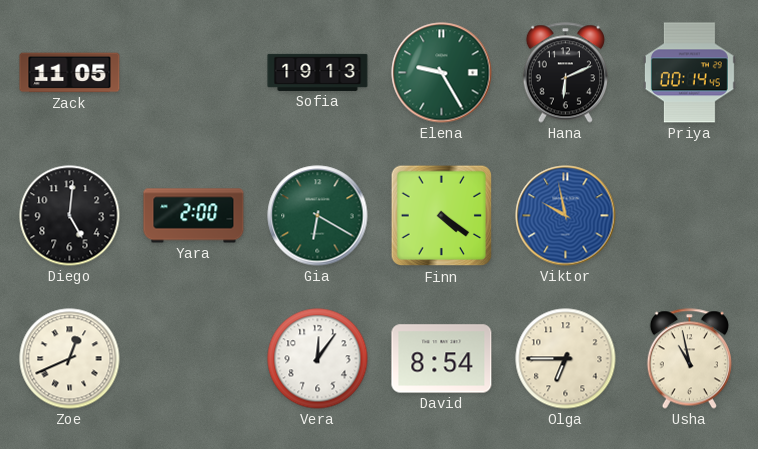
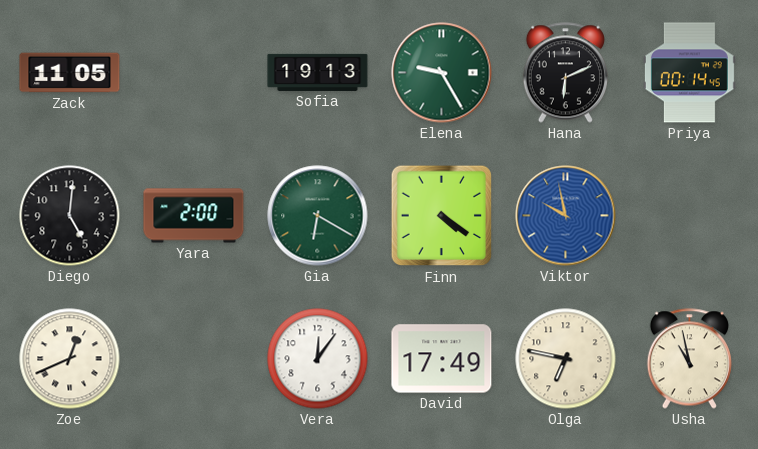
David: 8:54 -> 17:49
Olga: 6:45 -> 6:47
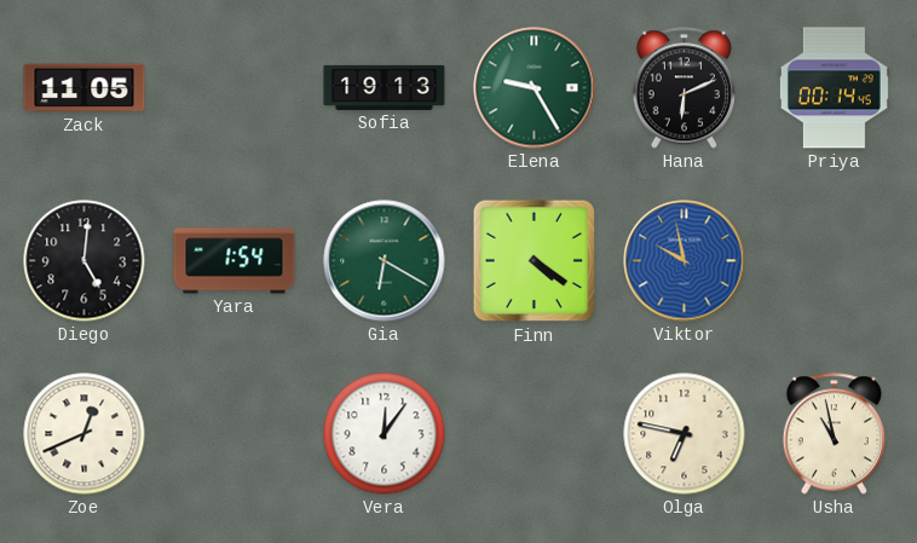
Yara: 2:00 -> 1:54
David: 17:49 -> none
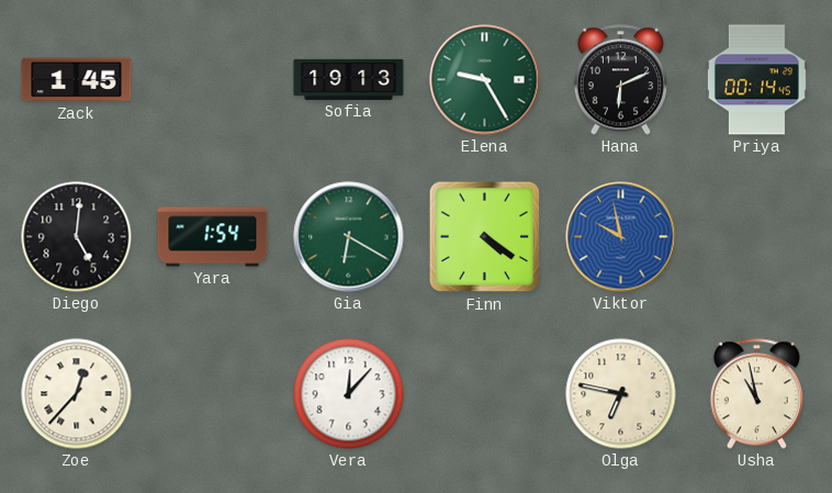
Zack: 11:05 -> 1:45
Zoe: 12:41 -> 12:37
Vera: 12:06 -> 12:07
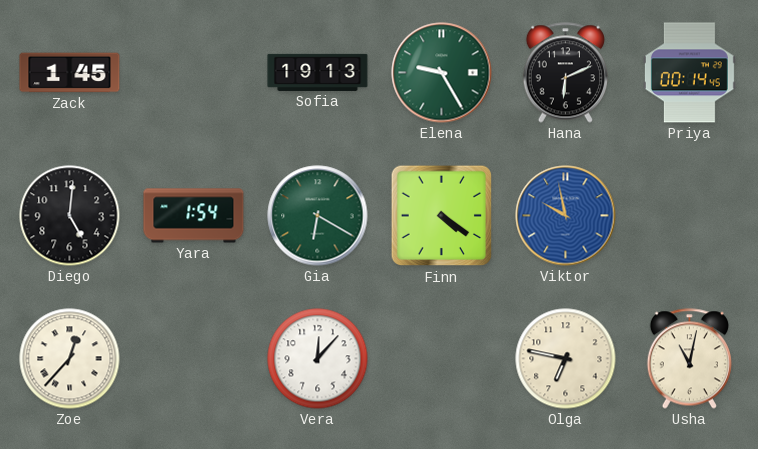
Usha: 10:58 -> 11:02
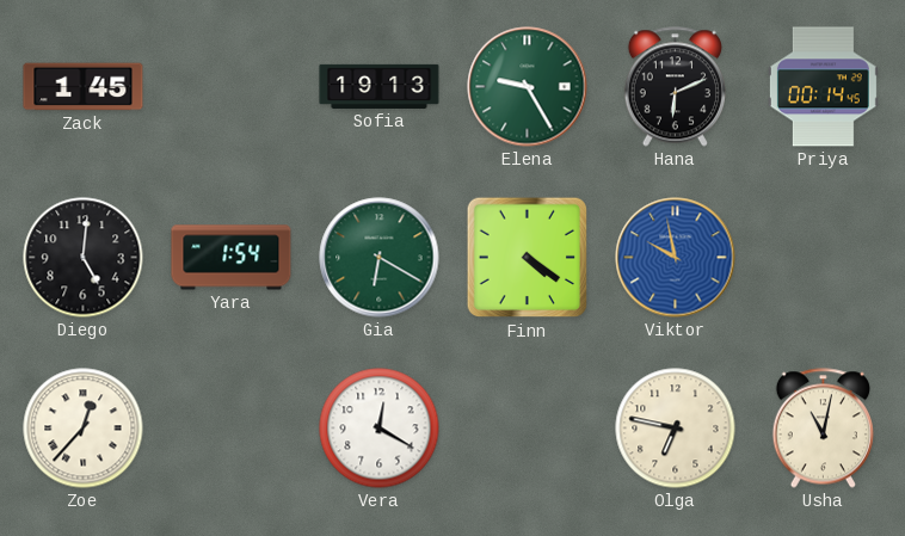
Vera: 12:07 -> 12:20
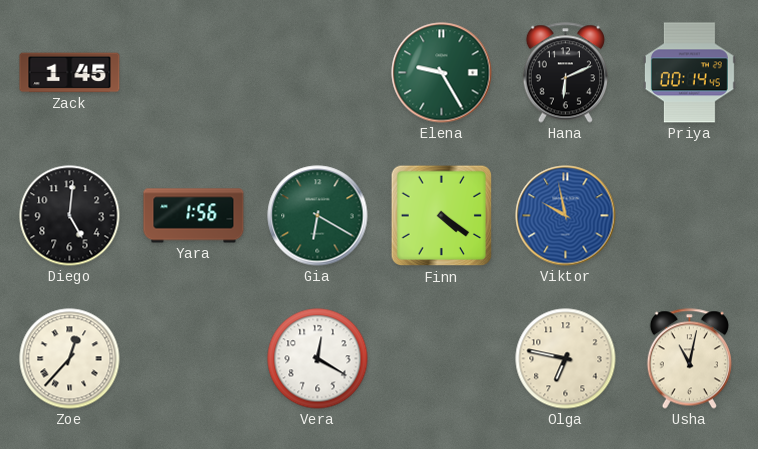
Sofia: 19:13 -> none
Yara: 1:54 -> 1:56
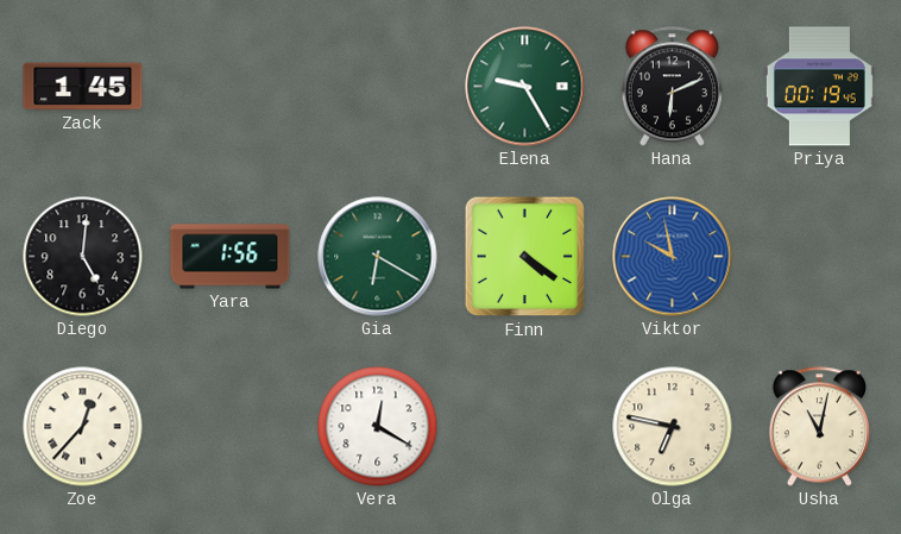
Priya: 00:14 -> 00:19
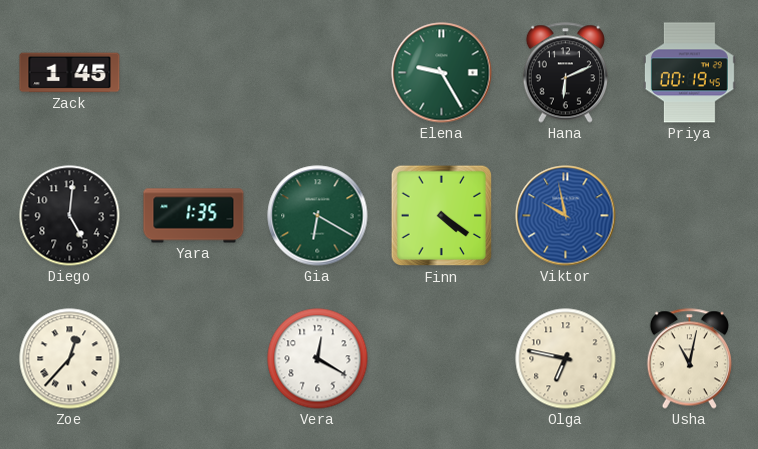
Yara: 1:56 -> 1:35
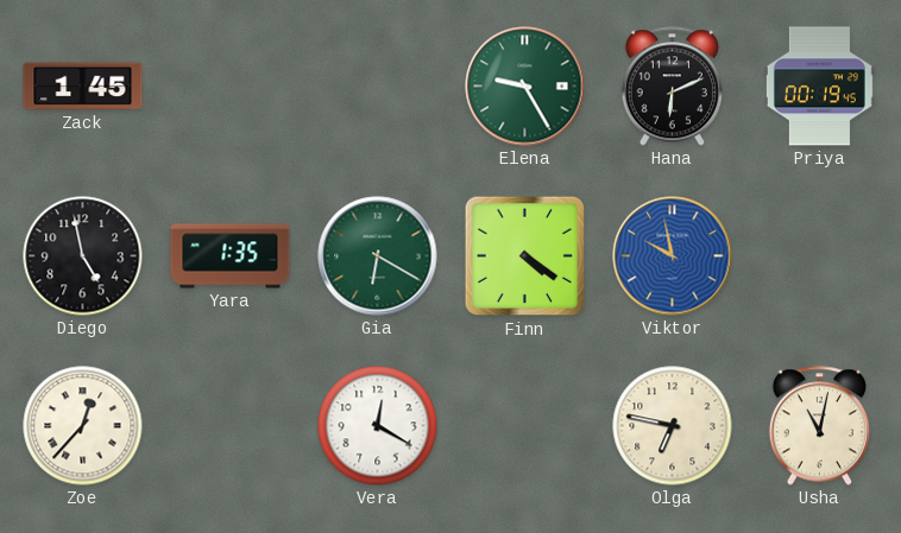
Diego: 5:01 -> 4:58
